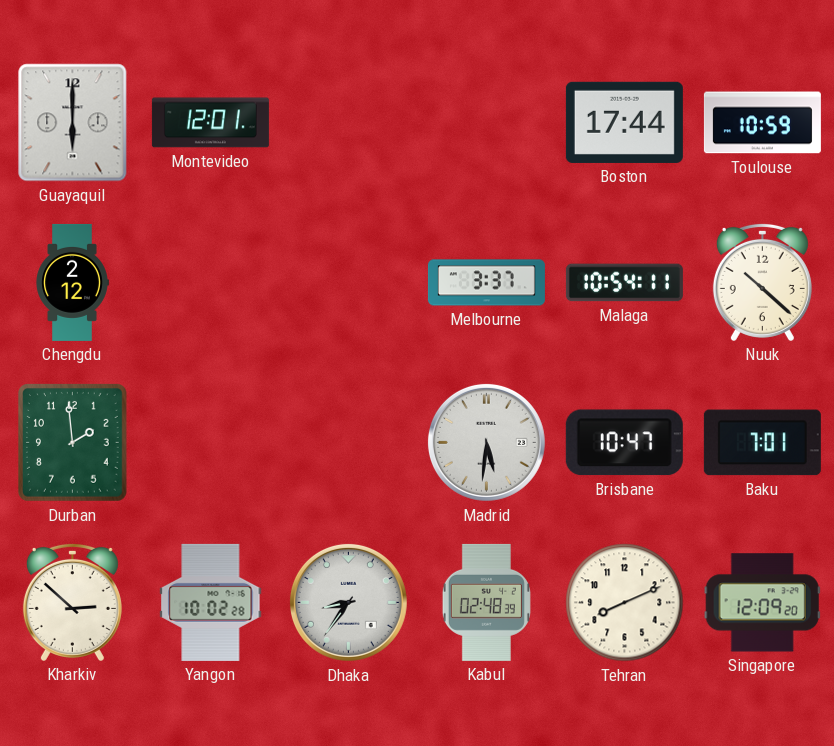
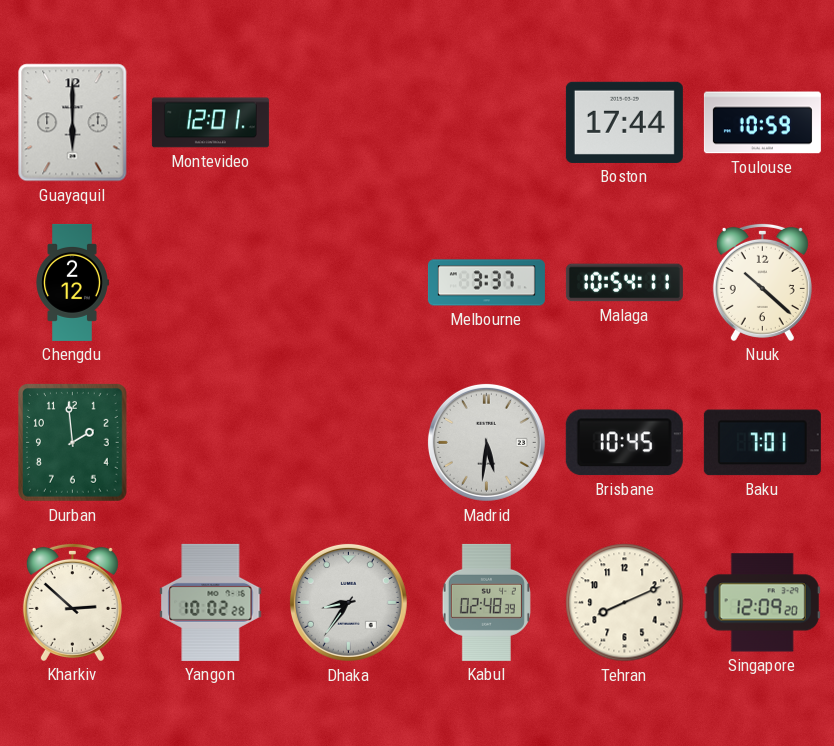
Brisbane: 10:47 -> 10:45
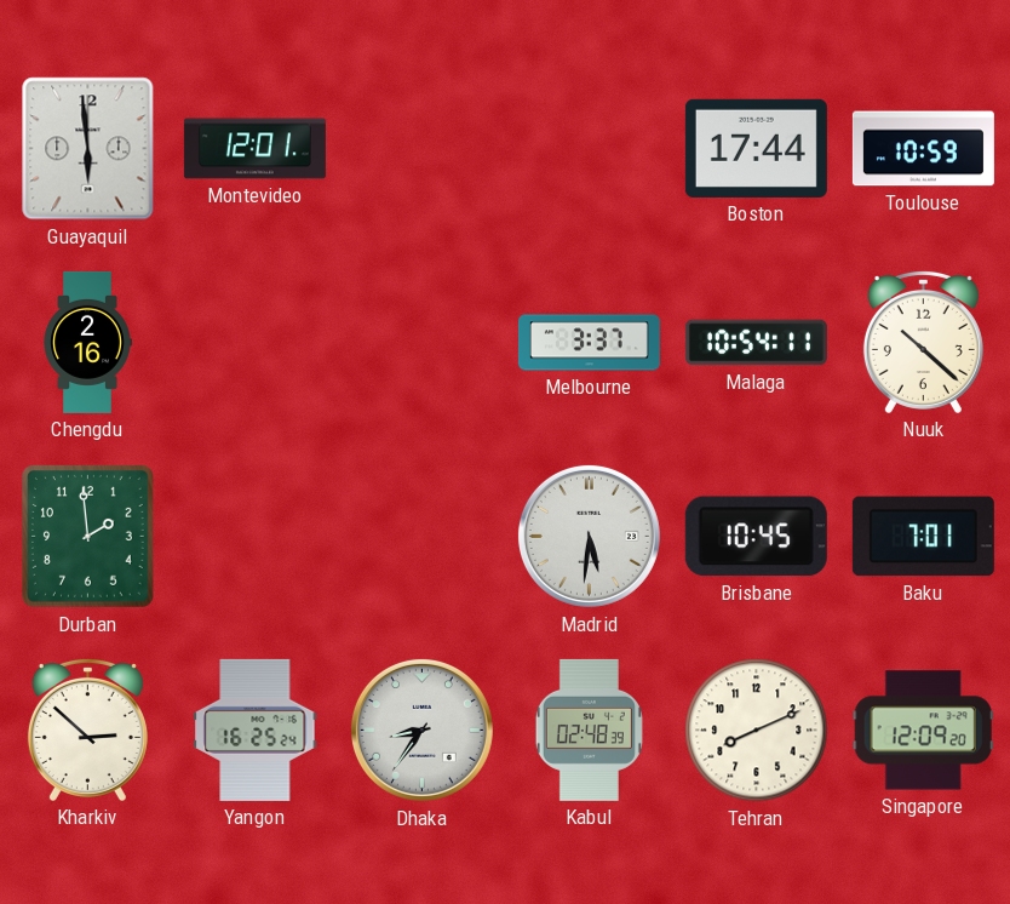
Guayaquil: 6:00 -> 5:59
Chengdu: 2:12 -> 2:16
Yangon: 10:02 -> 16:25
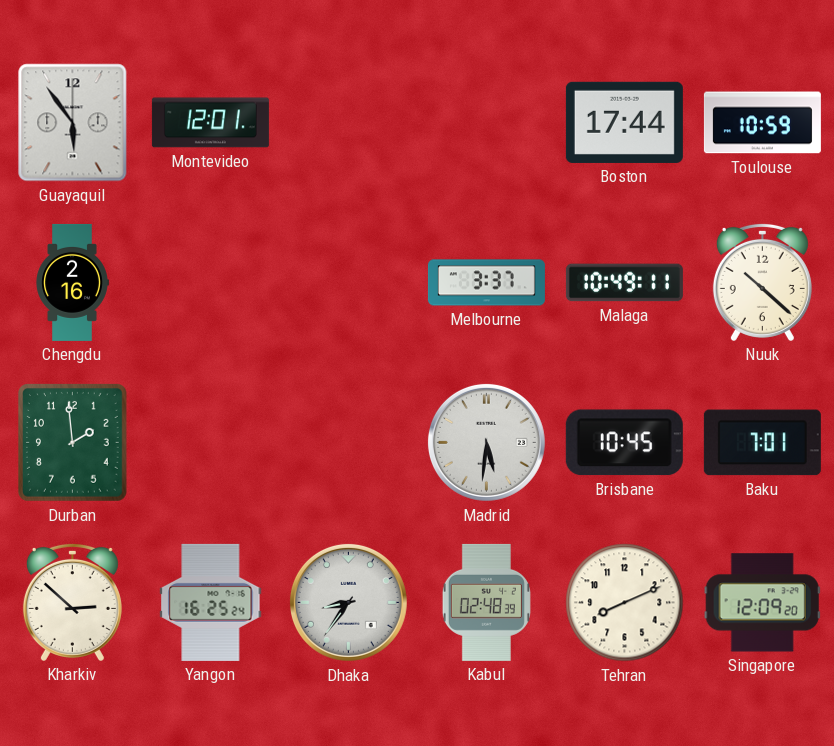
Guayaquil: 5:59 -> 5:54
Malaga: 10:54 -> 10:49
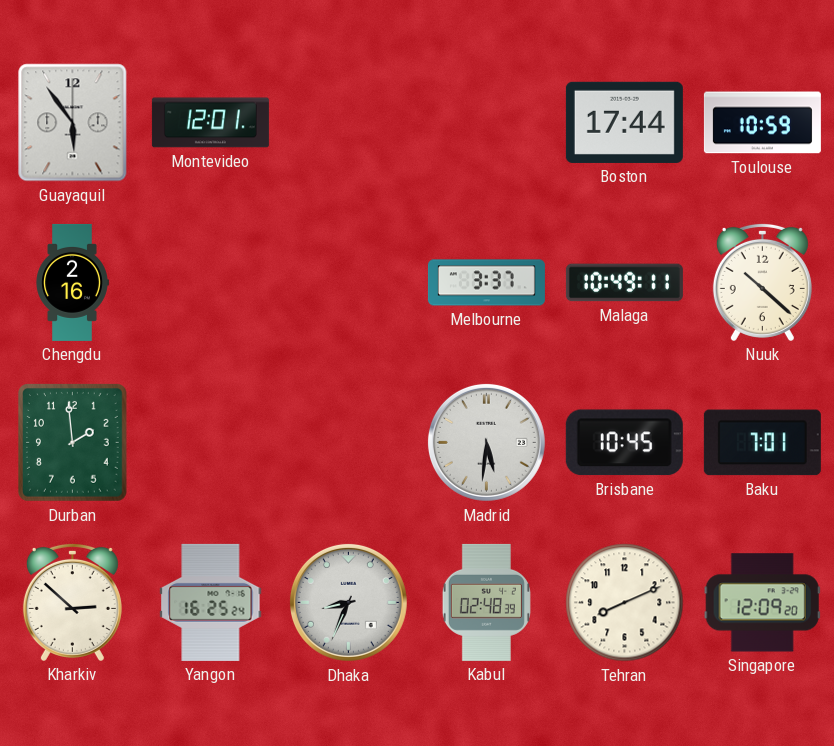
Dhaka: 8:36 -> 8:34
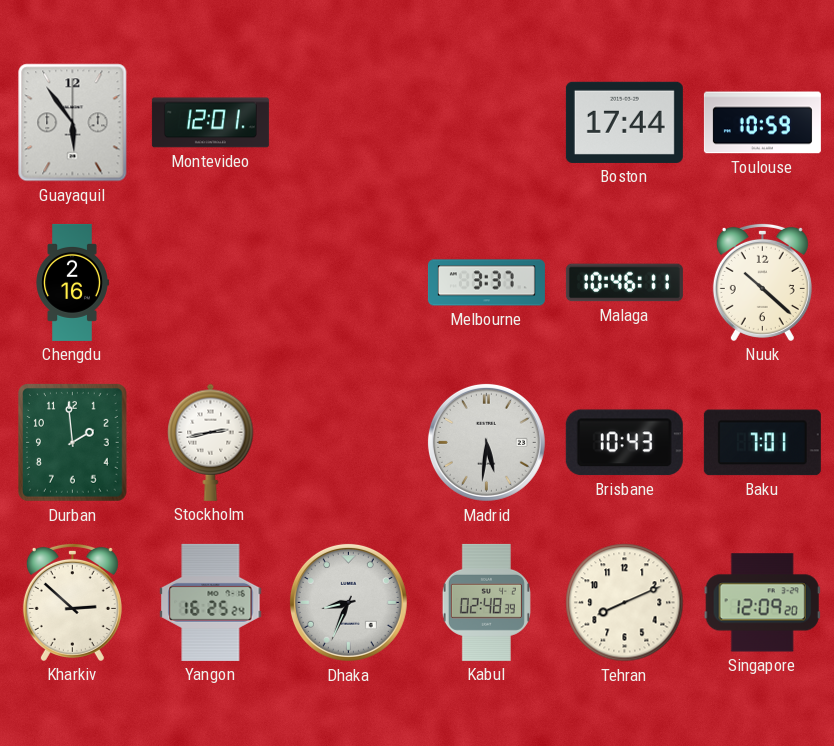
Malaga: 10:49 -> 10:46
Stockholm: none -> 2:43
Brisbane: 10:45 -> 10:43
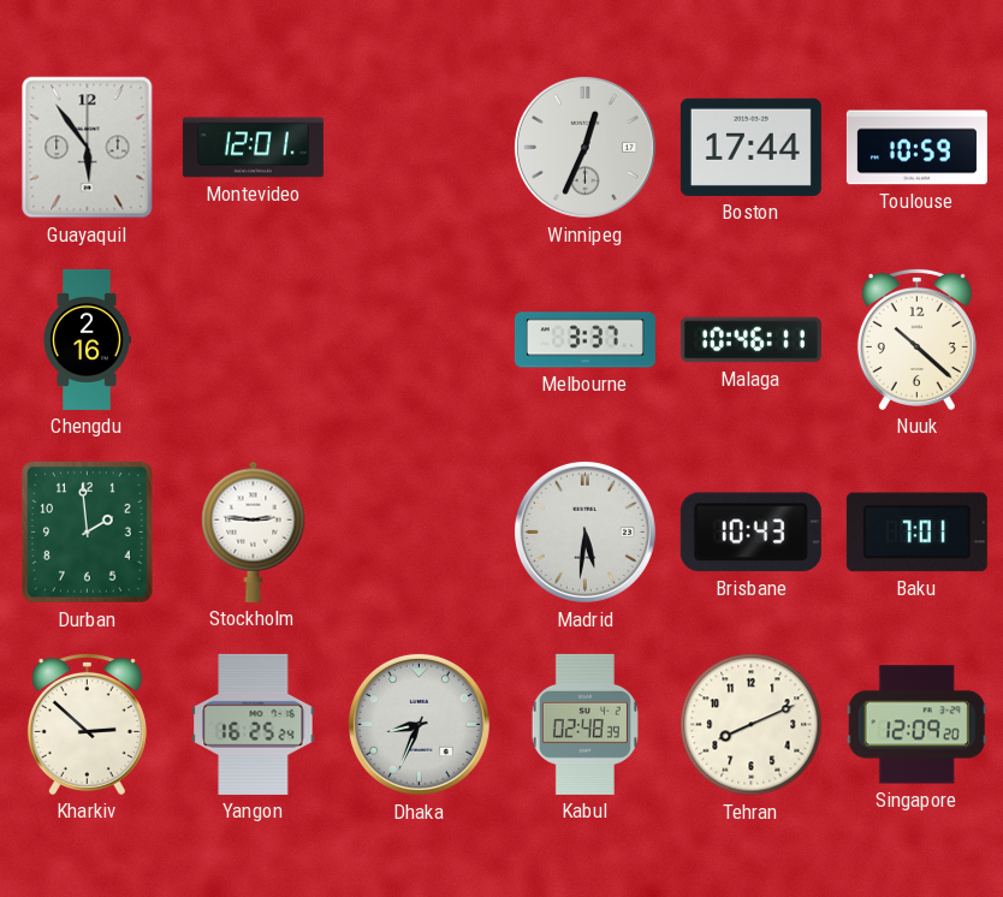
Winnipeg: none -> 12:34
Stockholm: 2:43 -> 2:46
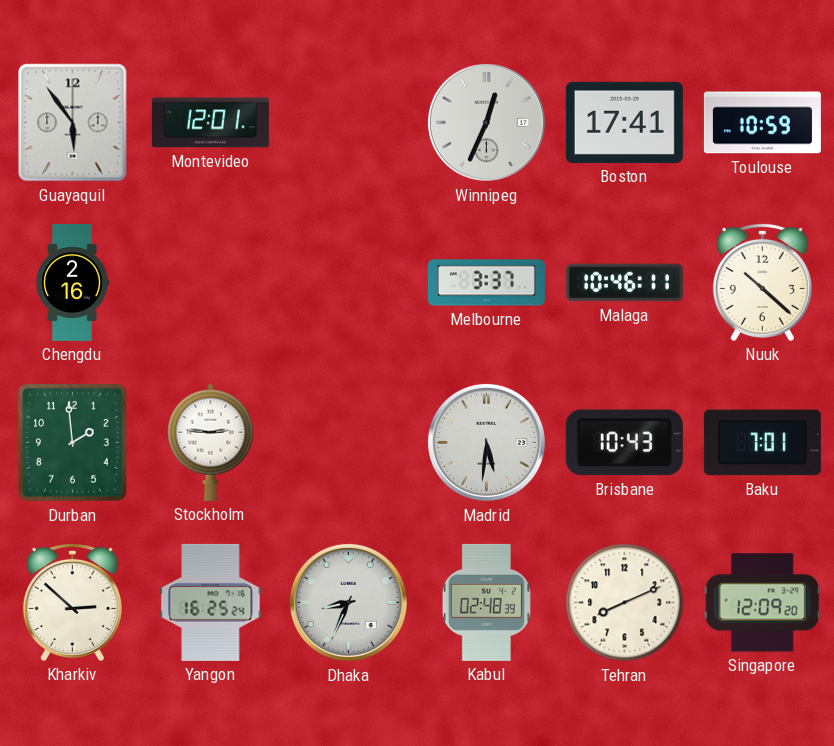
Boston: 17:44 -> 17:41
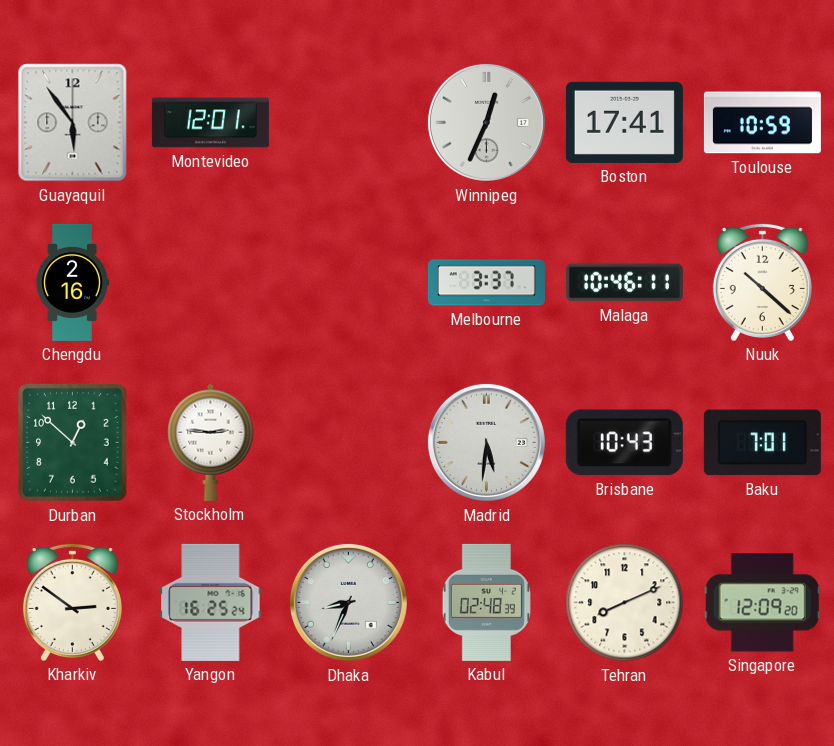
Durban: 1:59 -> 12:52
Kharkiv: 2:52 -> 2:51
